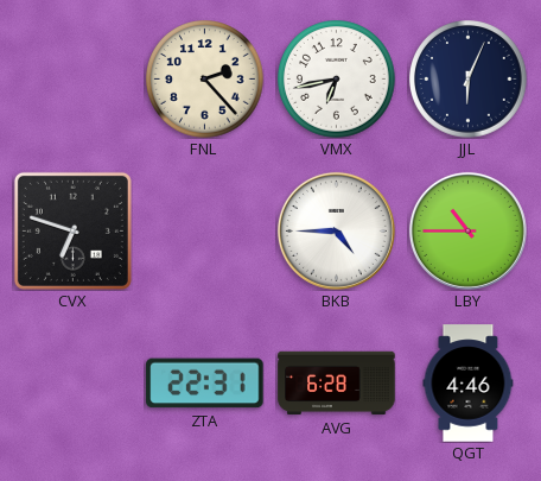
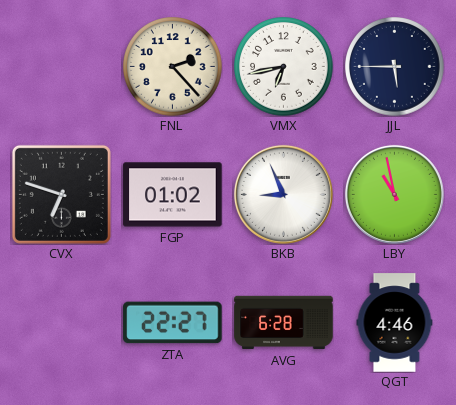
JJL: 6:04 -> 5:45
FGP: none -> 01:02
BKB: 4:45 -> 8:56
LBY: 10:45 -> 10:58
ZTA: 22:31 -> 22:27
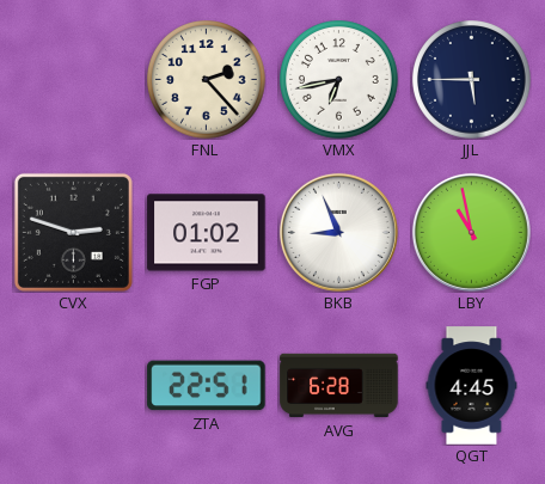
CVX: 6:48 -> 2:48
ZTA: 22:27 -> 22:51
QGT: 4:46 -> 4:45
